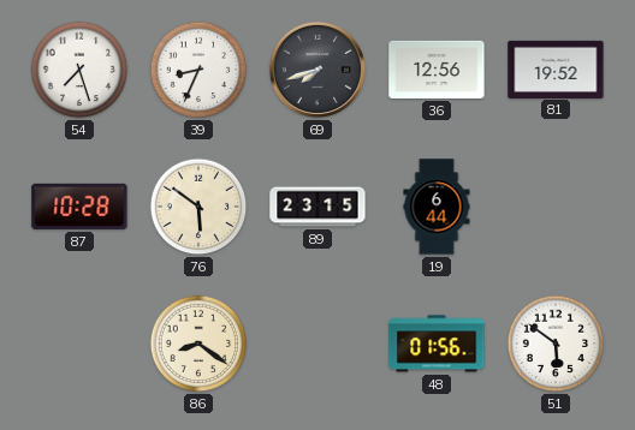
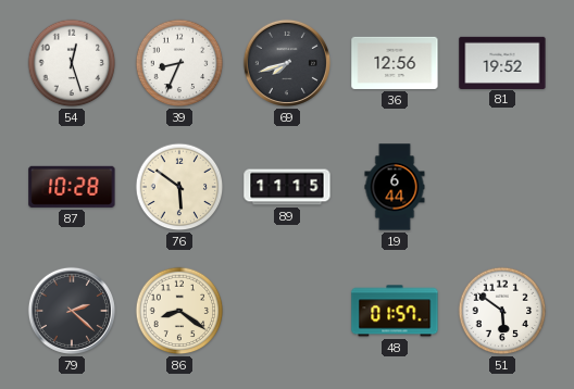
54: 7:27 -> 12:27
89: 23:15 -> 11:15
79: none -> 2:22
48: 01:56 -> 01:57
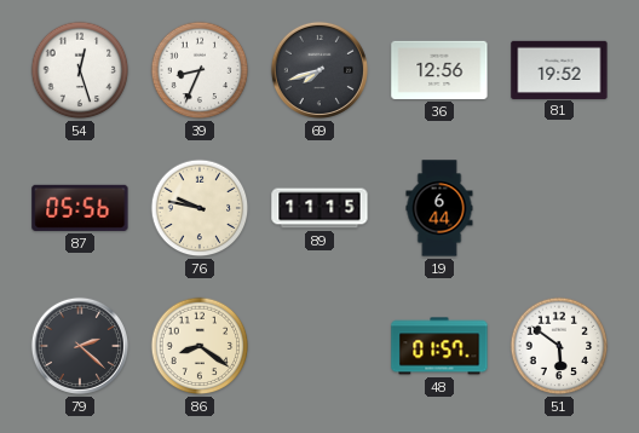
87: 10:28 -> 05:56
76: 5:51 -> 9:47
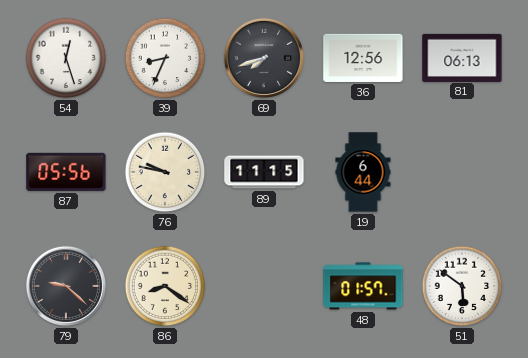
81: 19:52 -> 06:13
79: 2:22 -> 9:22
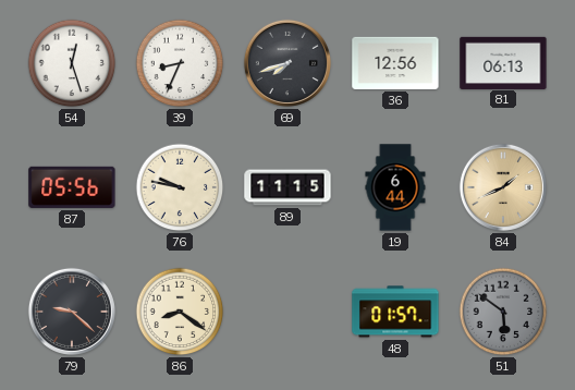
84: none -> 1:41
51 dial: white -> grey
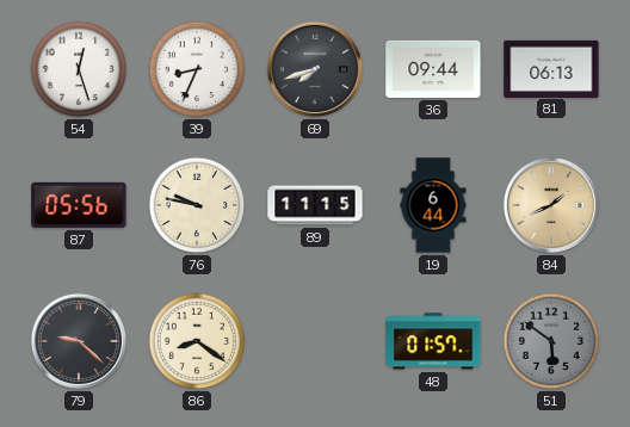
36: 12:56 -> 09:44
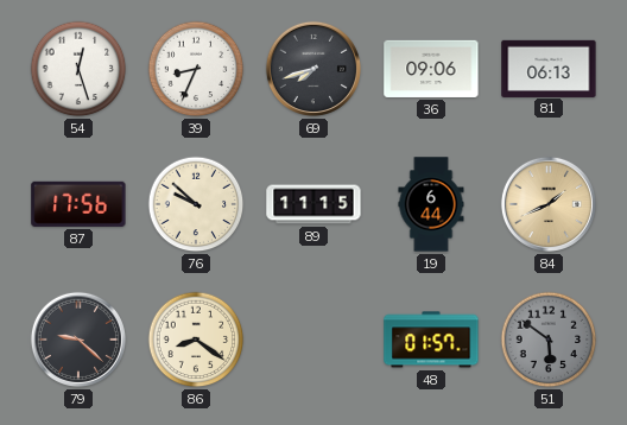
36: 09:44 -> 09:06
87: 05:56 -> 17:56
76: 9:47 -> 9:52
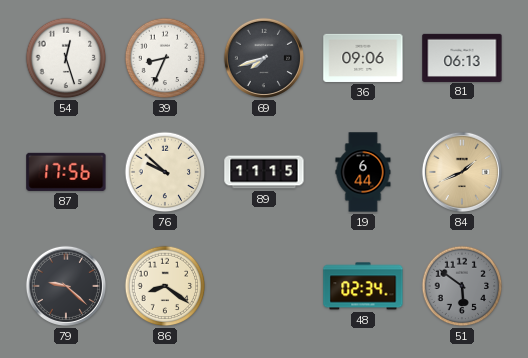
48: 01:57 -> 02:34
